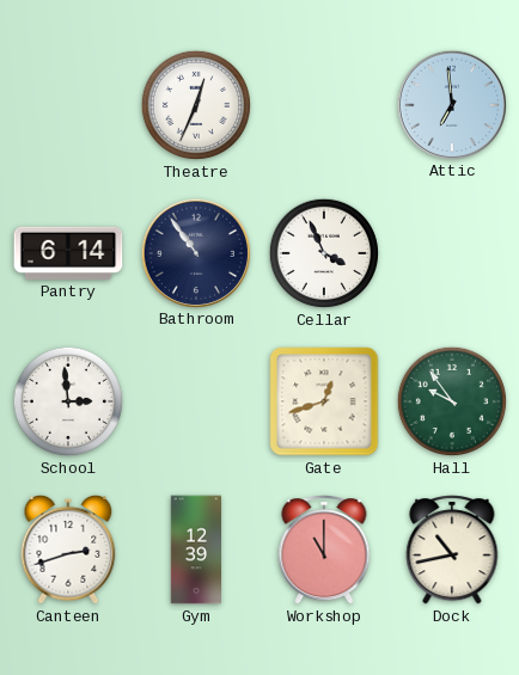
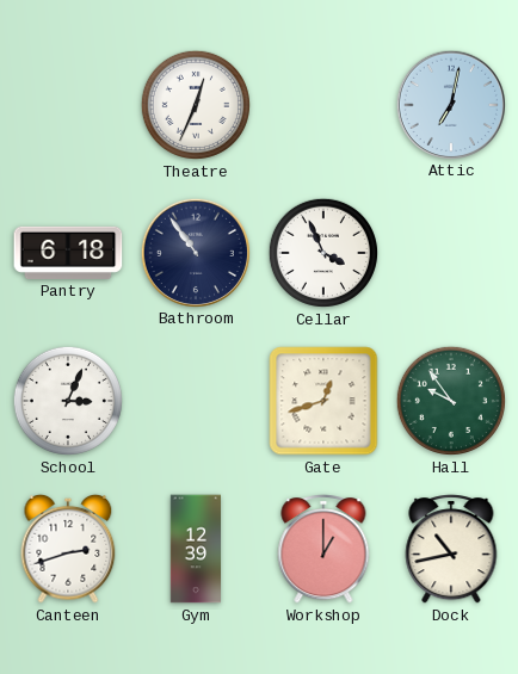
Attic: 6:59 -> 7:02
Pantry: 6:14 -> 6:18
School: 2:59 -> 3:04
Workshop: 11:00 -> 1:00
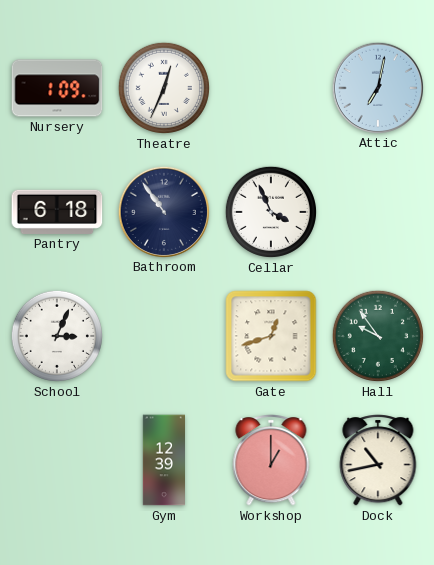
Nursery: none -> 1:09
Canteen: 2:42 -> none
